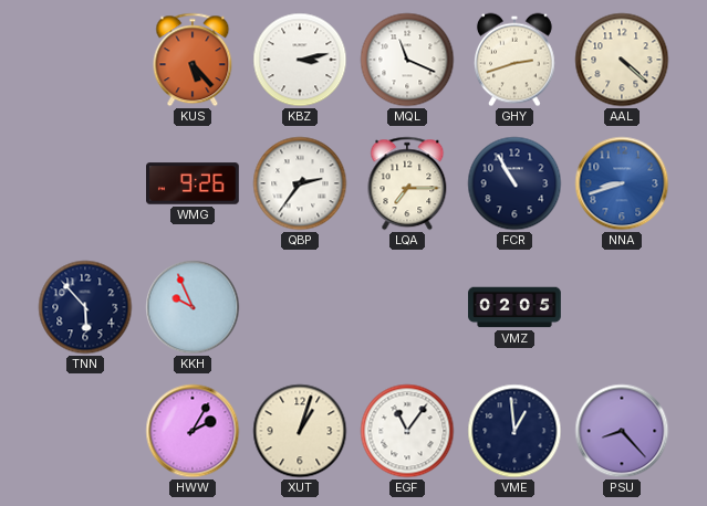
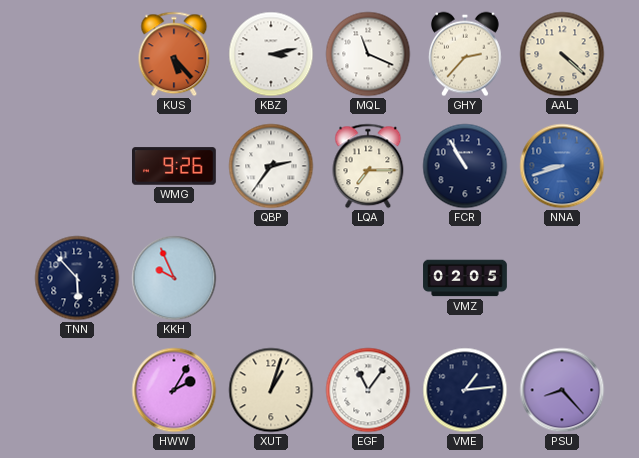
GHY: 2:42 -> 2:37
VME: 12:59 -> 1:14
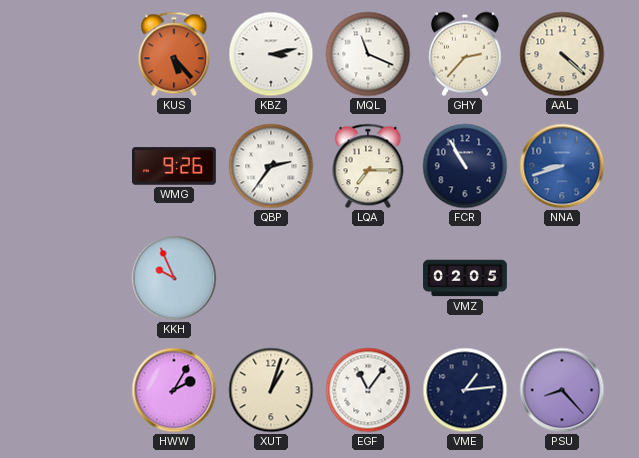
TNN: 5:53 -> none
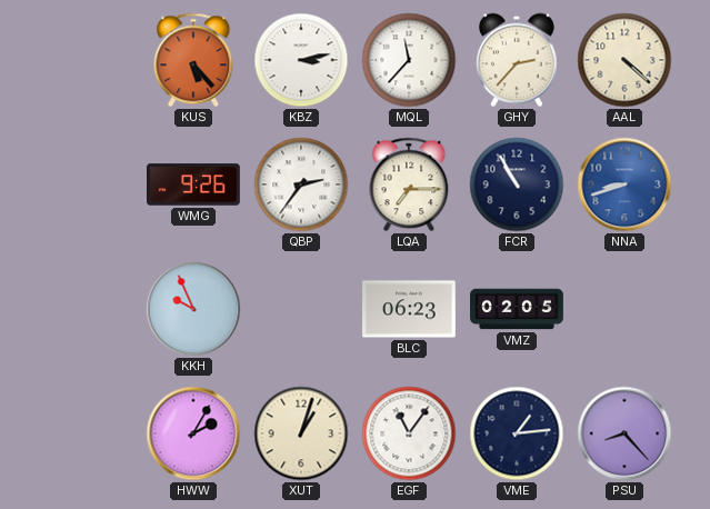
MQL: 11:19 -> 11:37
BLC: none -> 06:23
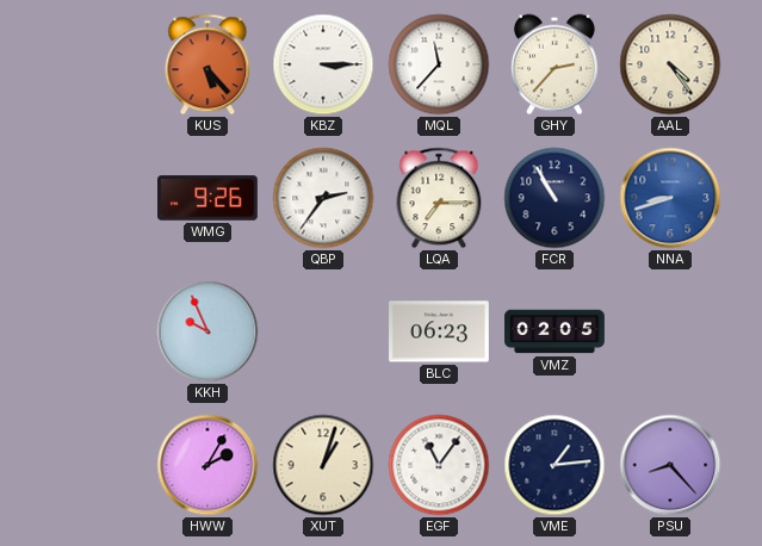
KBZ: 3:13 -> 3:15
AAL: 4:22 -> 4:24
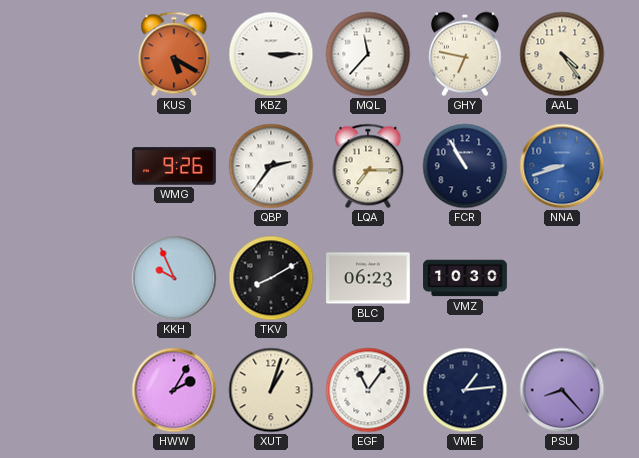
KUS: 5:23 -> 5:20
GHY: 2:37 -> 6:47
TKV: none -> 8:10
VMZ: 02:05 -> 10:30
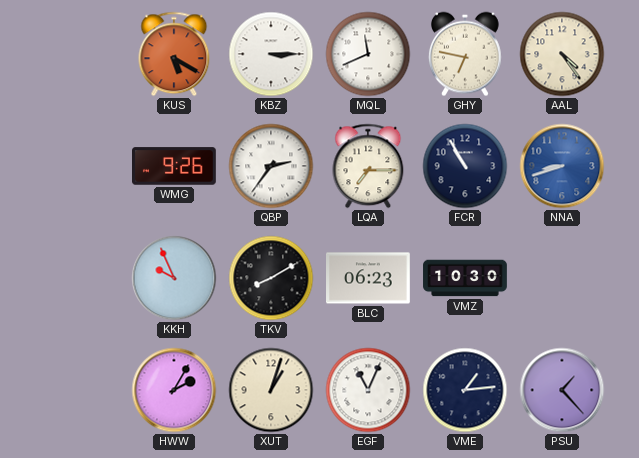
MQL: 11:37 -> 11:41
EGF: 11:06 -> 11:04
PSU: 8:23 -> 1:23
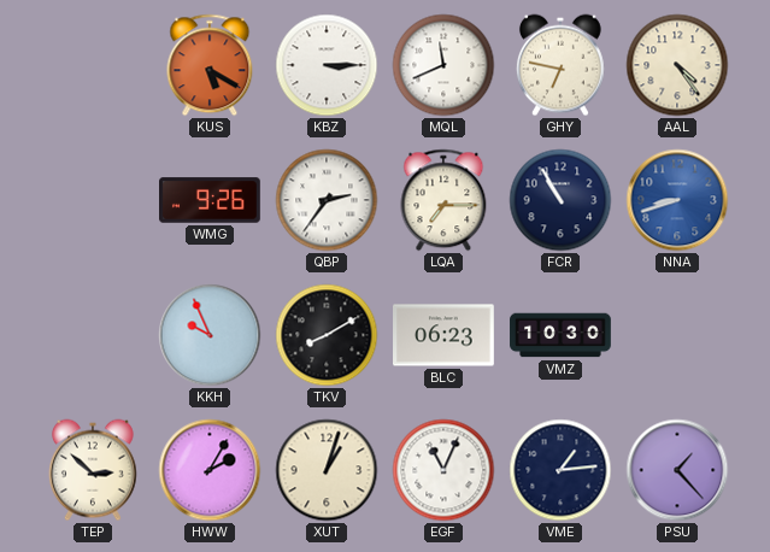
TEP: none -> 2:52
